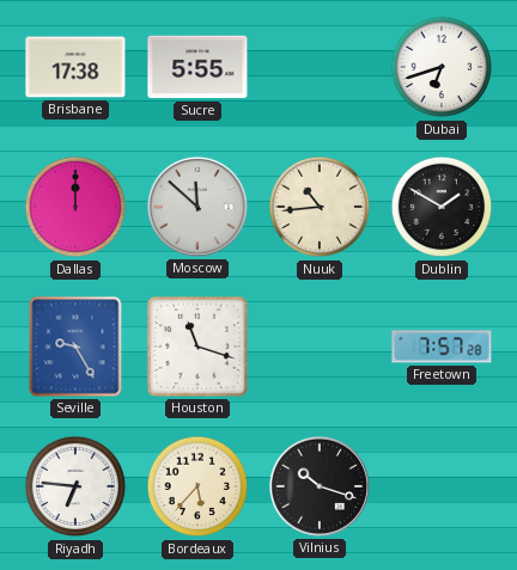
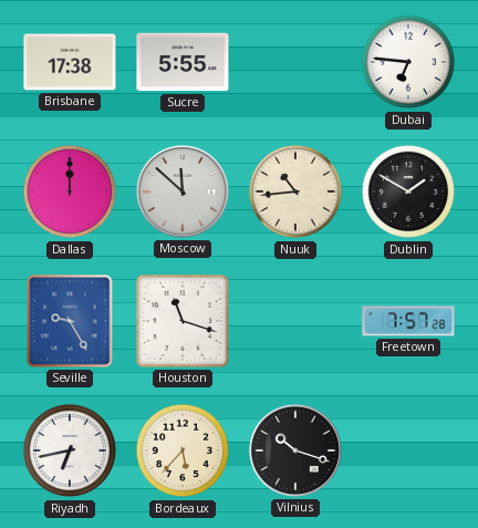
Dubai: 6:42 -> 6:46
Riyadh: 6:46 -> 6:43
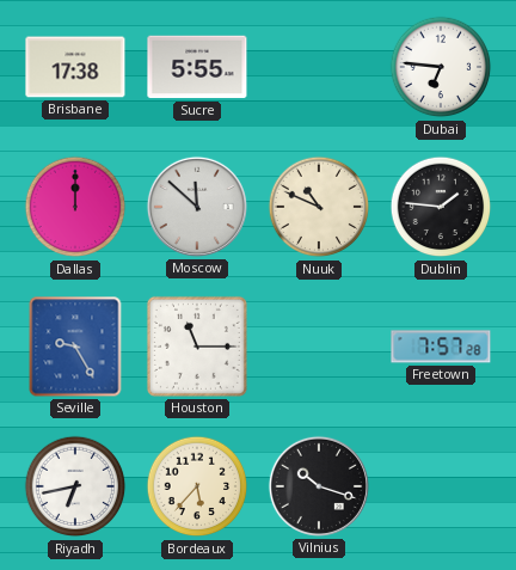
Nuuk: 10:44 -> 10:49
Dublin: 1:50 -> 1:46
Houston: 11:18 -> 11:15
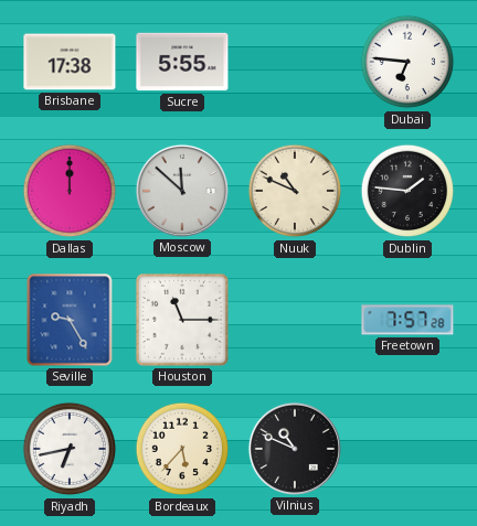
Vilnius: 10:18 -> 10:49
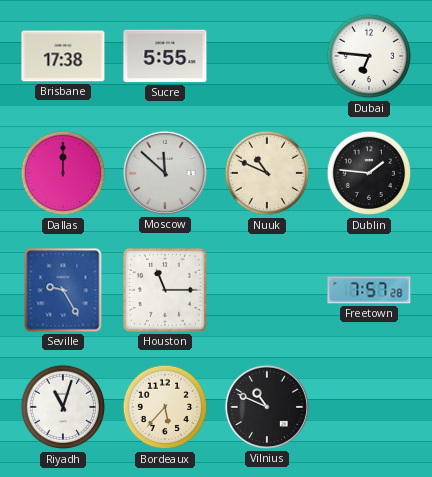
Riyadh: 6:43 -> 11:03
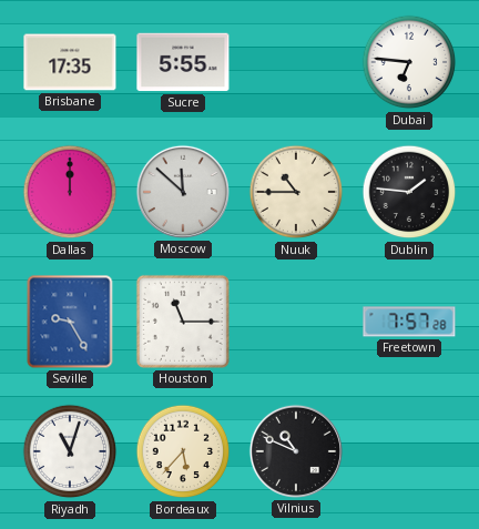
Brisbane: 17:38 -> 17:35
Nuuk: 10:49 -> 10:45
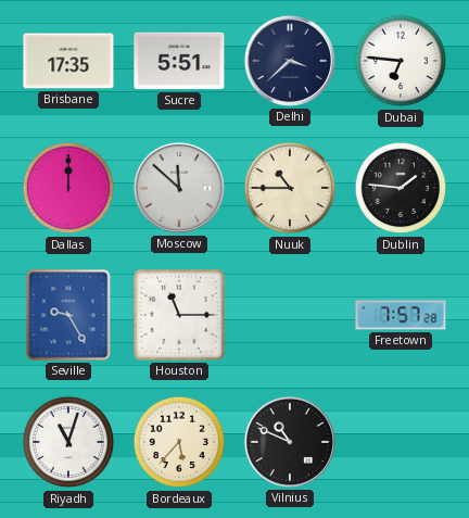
Sucre: 5:55 -> 5:51
Delhi: none -> 3:38
